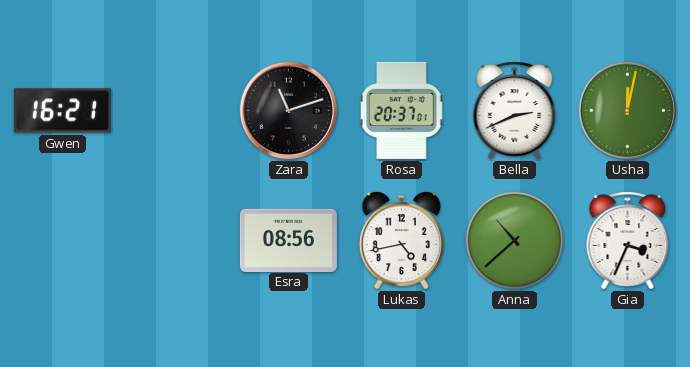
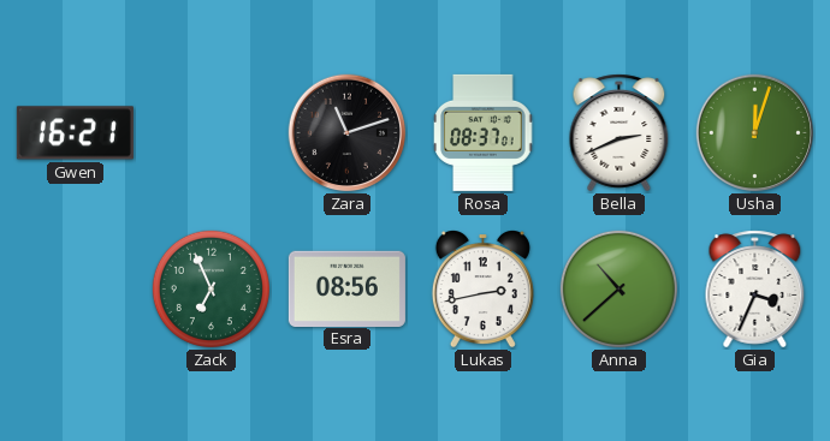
Rosa: 20:37 -> 08:37
Usha: 12:02 -> 12:03
Zack: none -> 6:56
Lukas: 4:43 -> 2:43
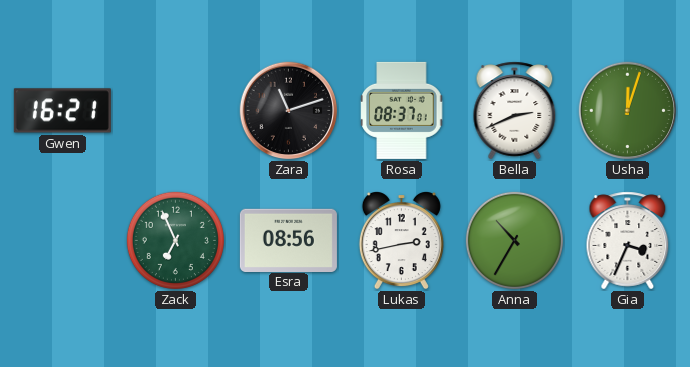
Anna: 10:38 -> 10:35
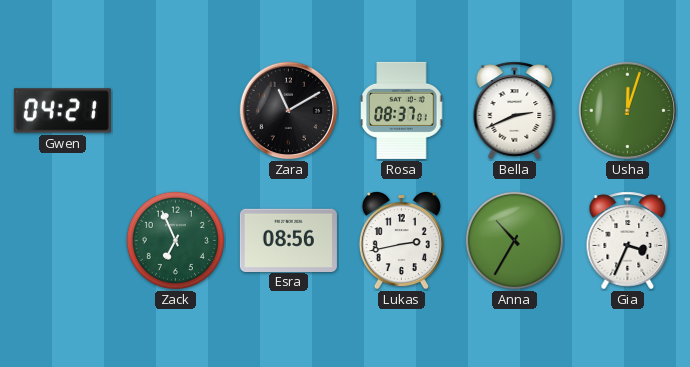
Gwen: 16:21 -> 04:21
Zara: 11:12 -> 11:10
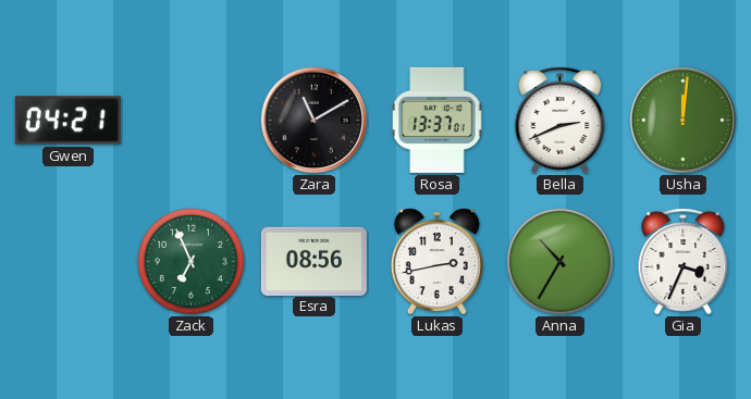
Rosa: 08:37 -> 13:37
Usha: 12:03 -> 12:01
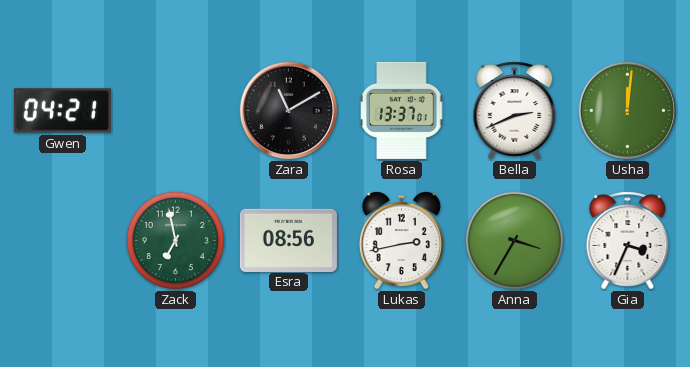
Zack: 6:56 -> 6:58
Anna: 10:35 -> 3:35
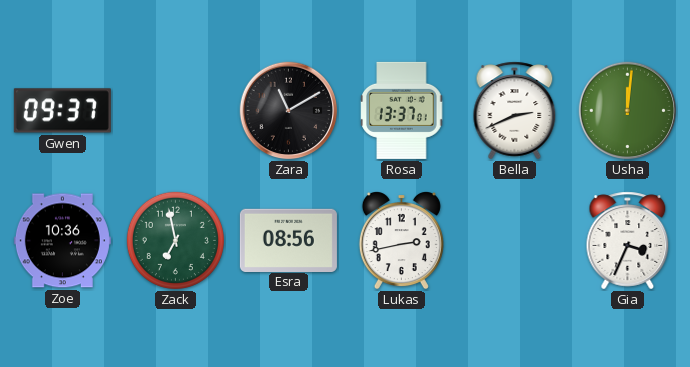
Gwen: 04:21 -> 09:37
Zoe: none -> 10:36
Anna: 3:35 -> none
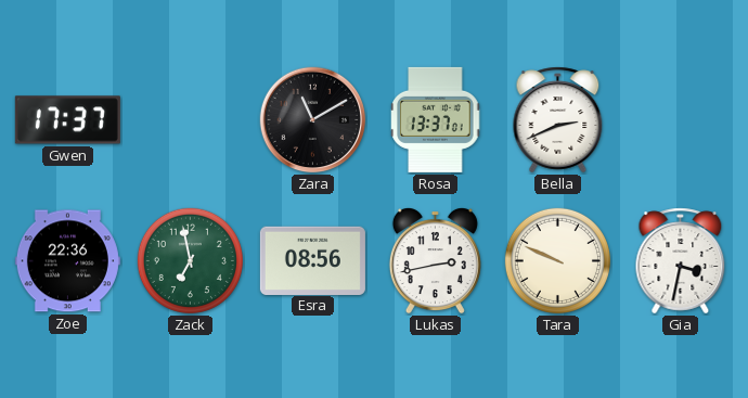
Gwen: 09:37 -> 17:37
Usha: 12:01 -> none
Zoe: 10:36 -> 22:36
Tara: none -> 9:49
Gia: 3:34 -> 3:32
